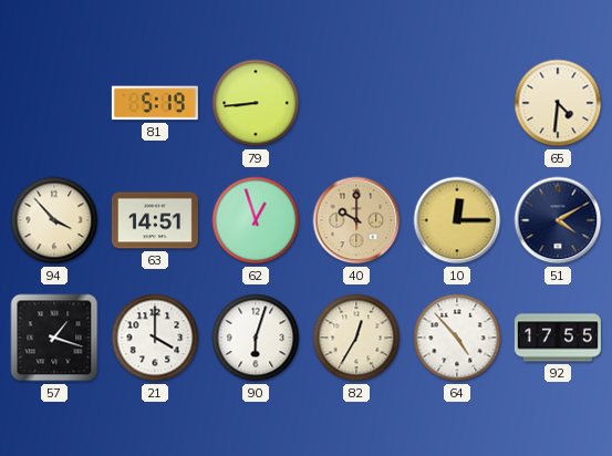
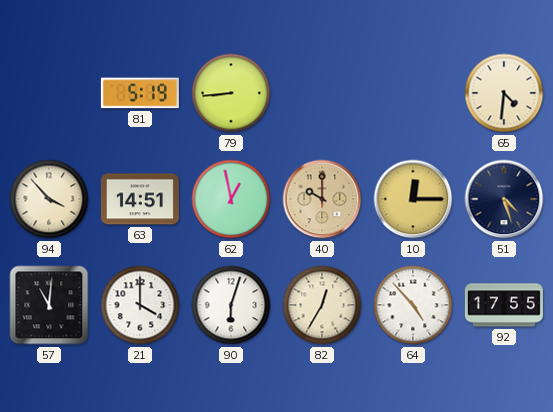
62: 12:57 -> 12:58
51: 4:10 -> 4:27
57: 1:18 -> 11:01
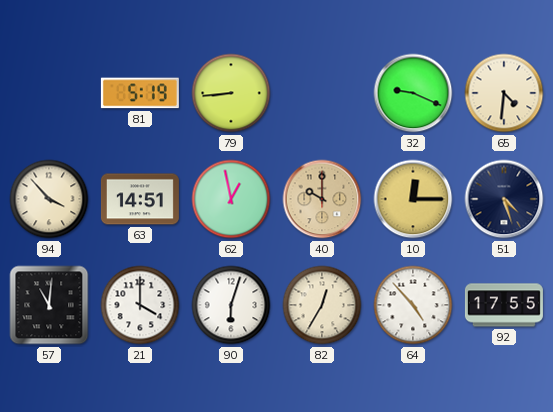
32: none -> 9:19
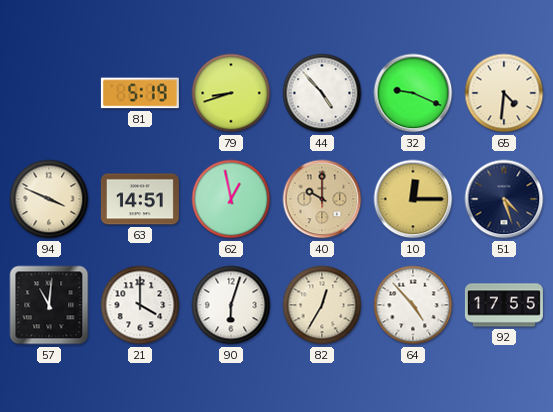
79: 8:44 -> 8:42
44: none -> 4:53
94: 3:53 -> 3:49
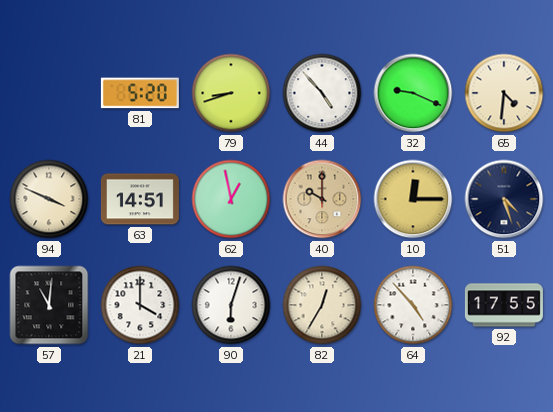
81: 5:19 -> 5:20
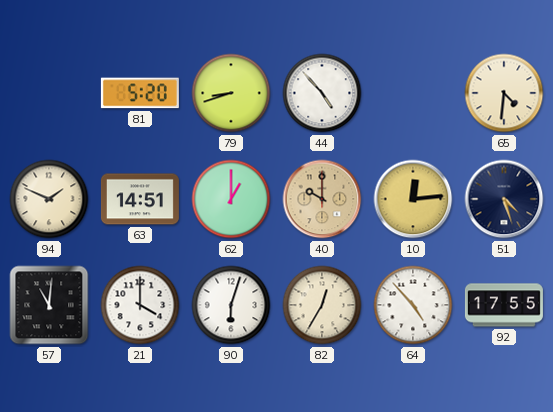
32: 9:19 -> none
94: 3:49 -> 1:49
62: 12:58 -> 1:00
10: 12:15 -> 12:14
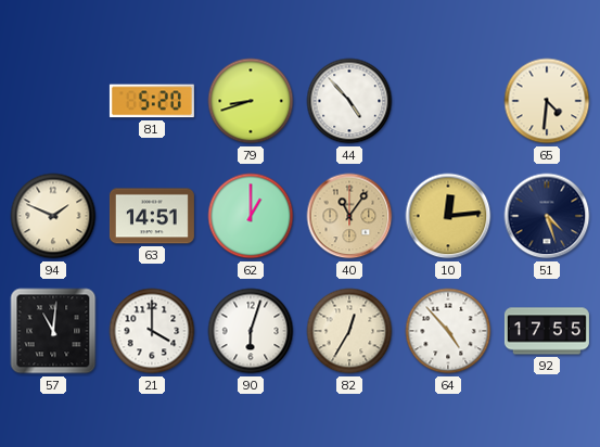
40: 10:00 -> 11:06
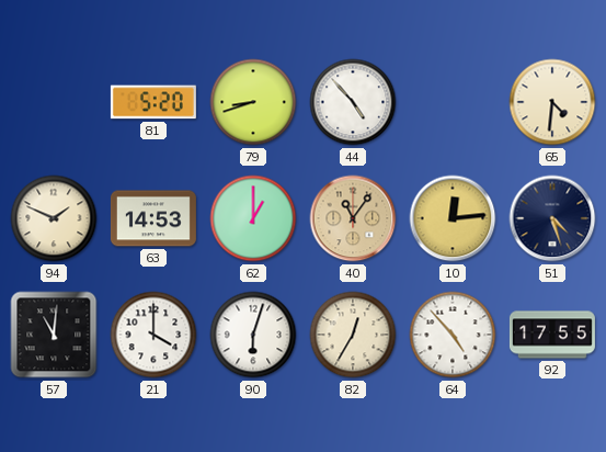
63: 14:51 -> 14:53
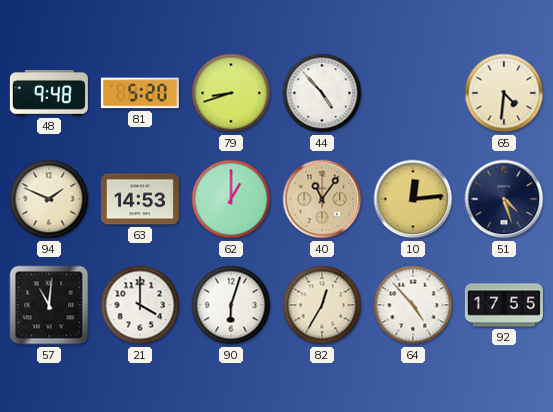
48: none -> 9:48
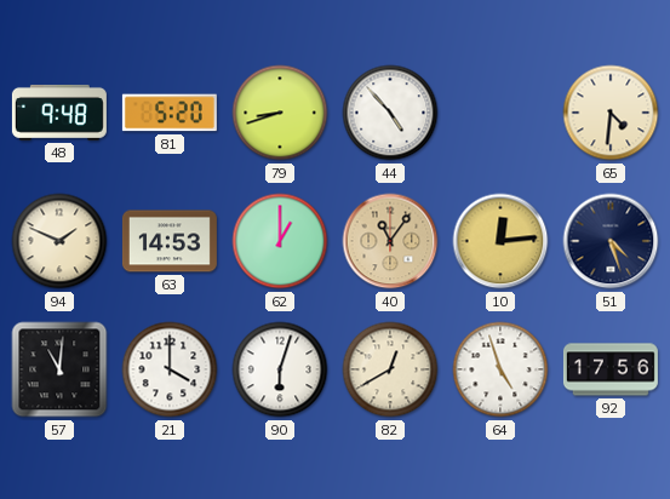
82: 12:35 -> 12:40
64: 4:53 -> 4:57
92: 17:55 -> 17:56
